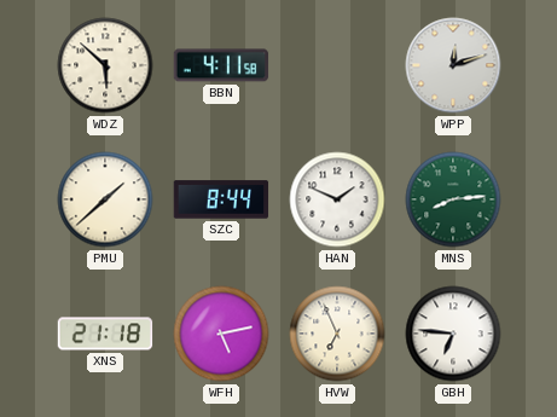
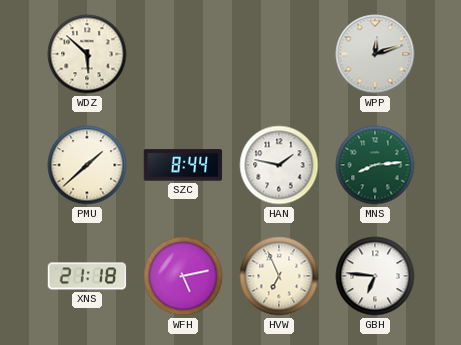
BBN: 4:11 -> none
HAN: 1:49 -> 1:47
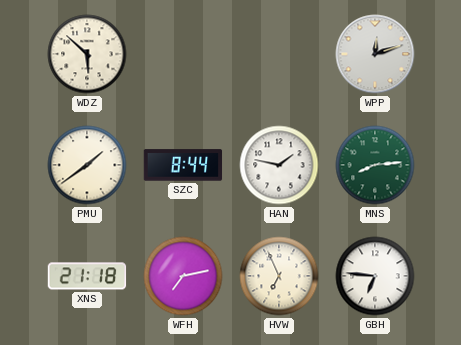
PMU: 1:38 -> 1:39
WFH: 5:13 -> 7:13
